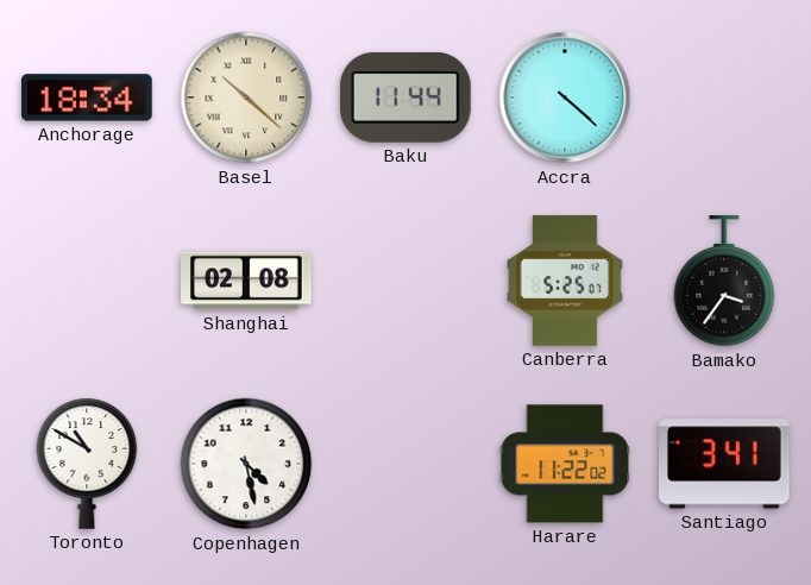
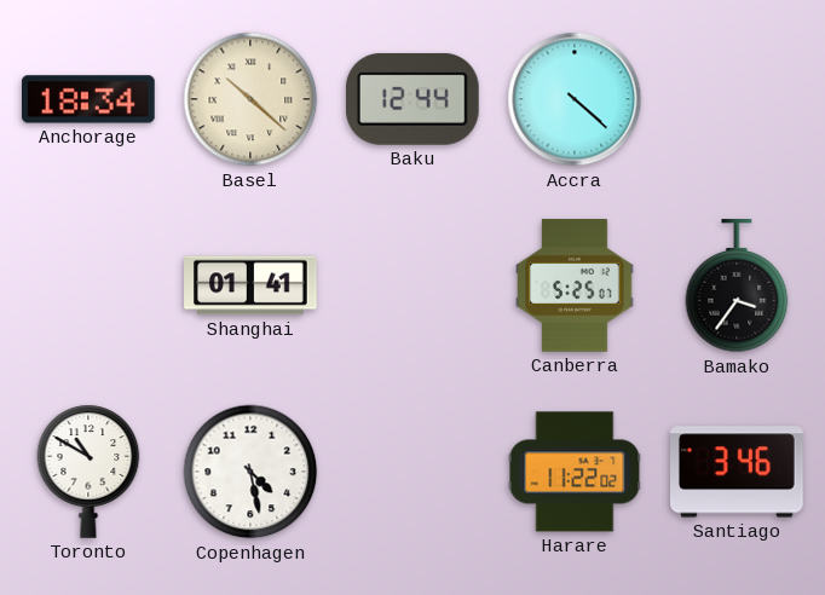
Baku: 11:44 -> 12:44
Shanghai: 02:08 -> 01:41
Santiago: 3:41 -> 3:46
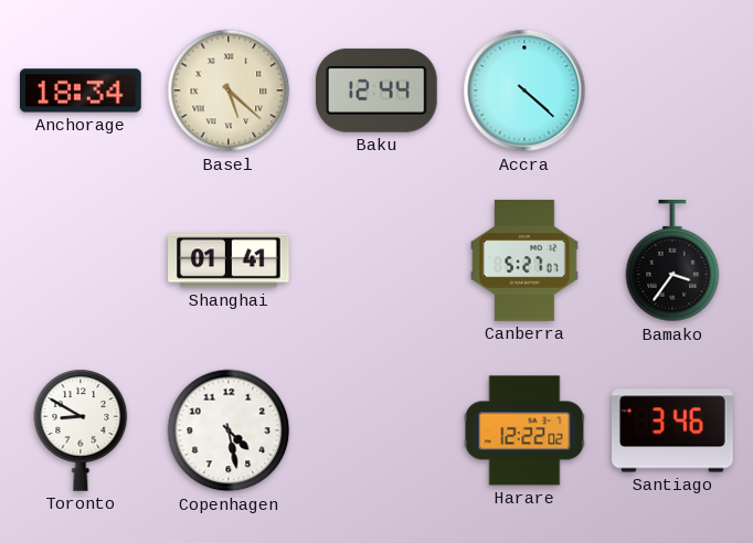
Basel: 10:22 -> 5:22
Canberra: 5:25 -> 5:27
Toronto: 10:50 -> 8:50
Harare: 11:22 -> 12:22
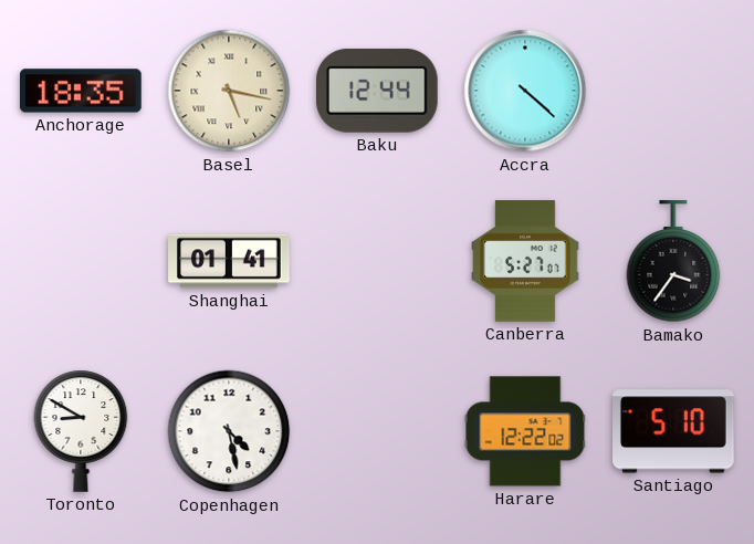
Anchorage: 18:34 -> 18:35
Basel: 5:22 -> 5:17
Santiago: 3:46 -> 5:10
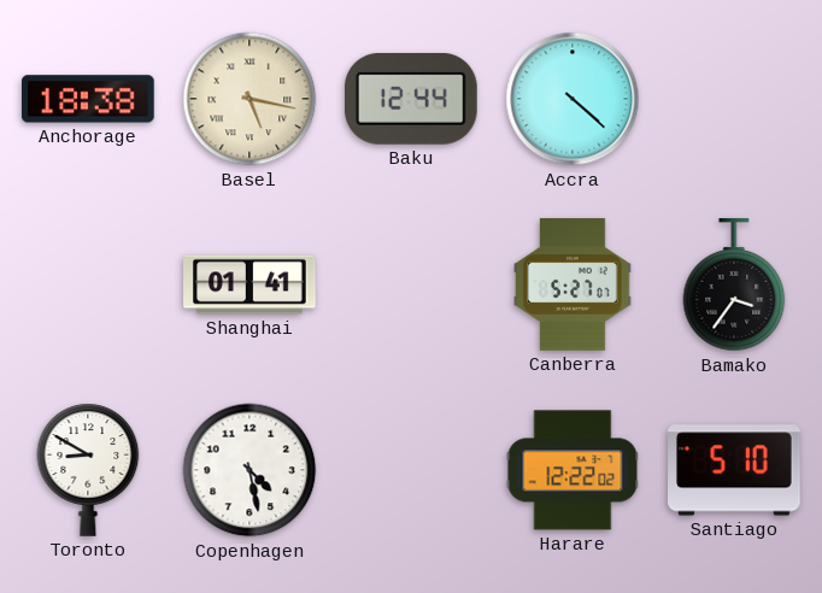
Anchorage: 18:35 -> 18:38
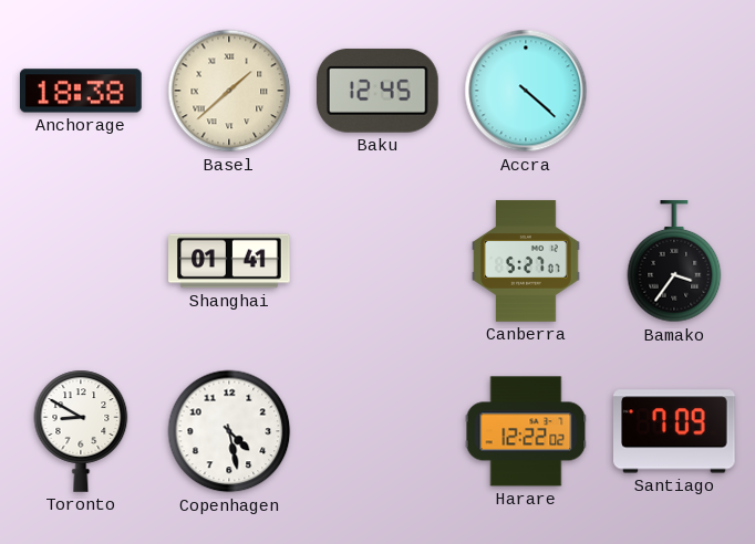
Basel: 5:17 -> 1:38
Baku: 12:44 -> 12:45
Santiago: 5:10 -> 7:09
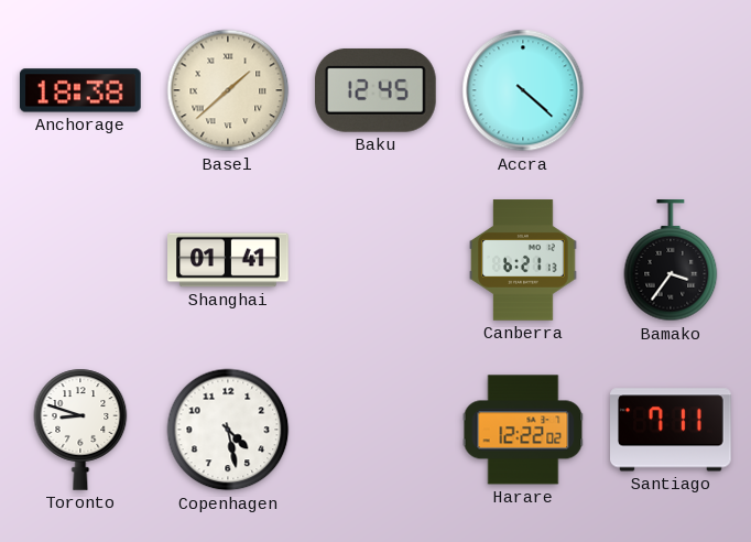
Canberra: 5:27 -> 6:21
Toronto: 8:50 -> 8:48
Santiago: 7:09 -> 7:11
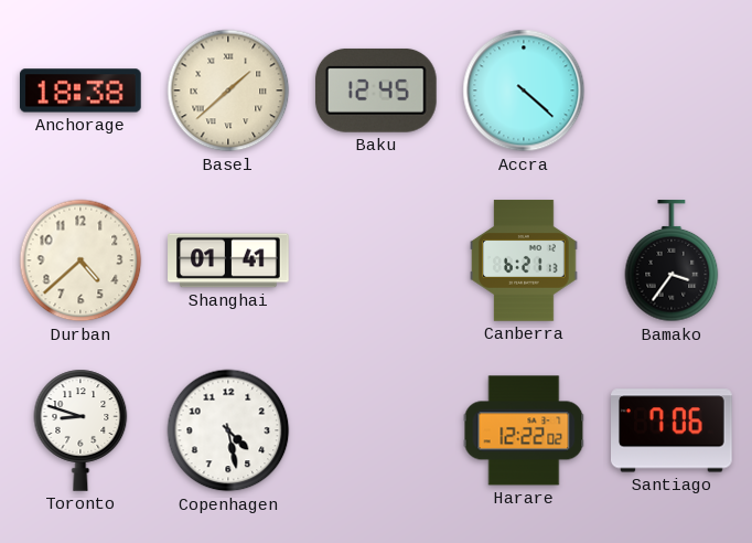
Durban: none -> 4:38
Santiago: 7:11 -> 7:06
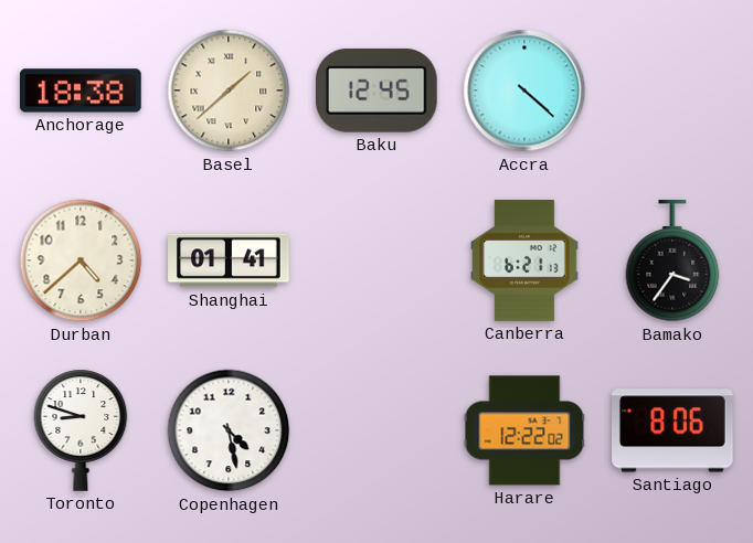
Santiago: 7:06 -> 8:06
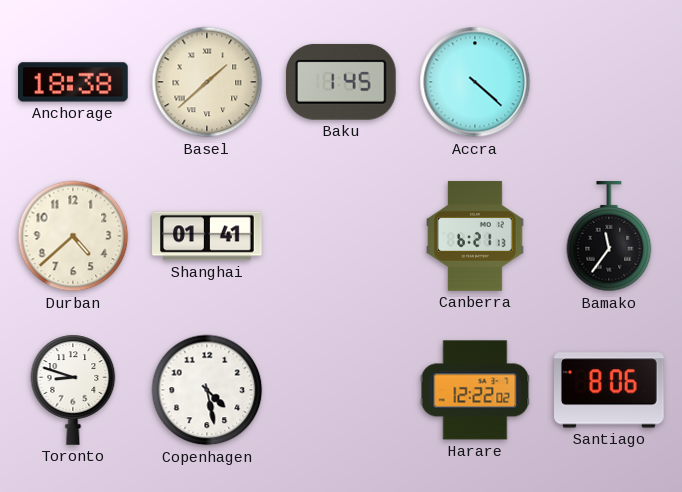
Baku: 12:45 -> 1:45
Bamako: 3:36 -> 11:36
